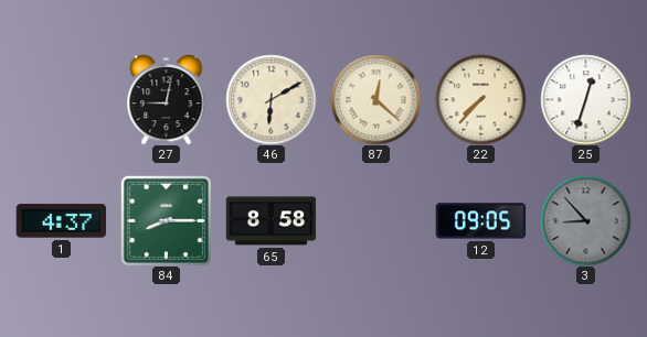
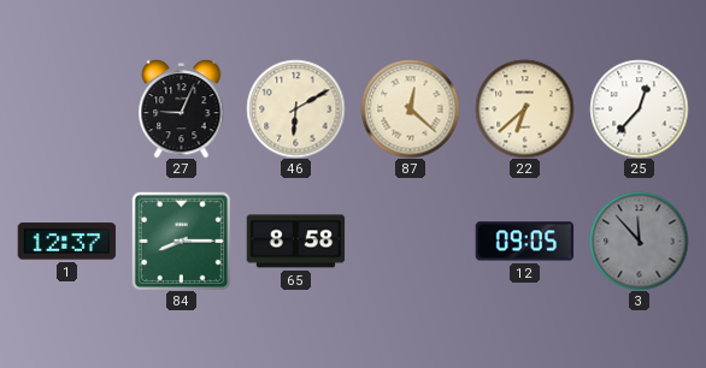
27: 9:02 -> 9:04
22: 7:37 -> 6:38
25: 12:33 -> 12:37
1: 4:37 -> 12:37
3: 8:53 -> 11:53
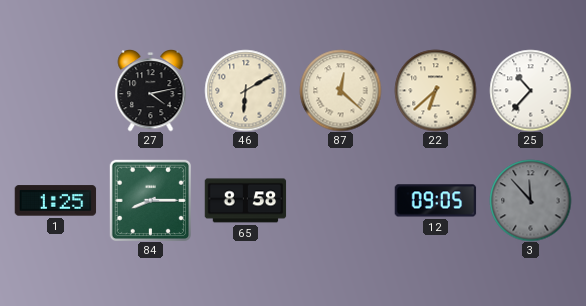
27: 9:04 -> 4:13
25: 12:37 -> 10:37
1: 12:37 -> 1:25
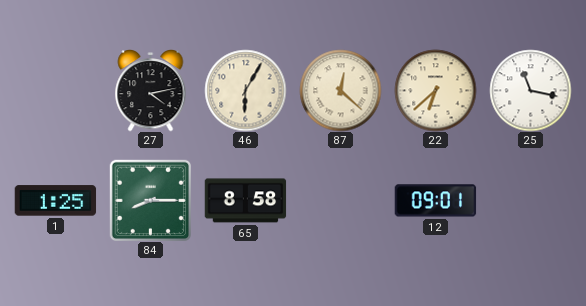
46: 6:10 -> 6:05
25: 10:37 -> 11:17
12: 09:05 -> 09:01
3: 11:53 -> none
